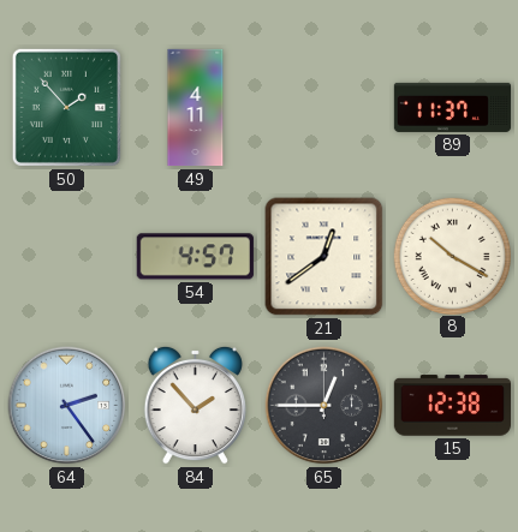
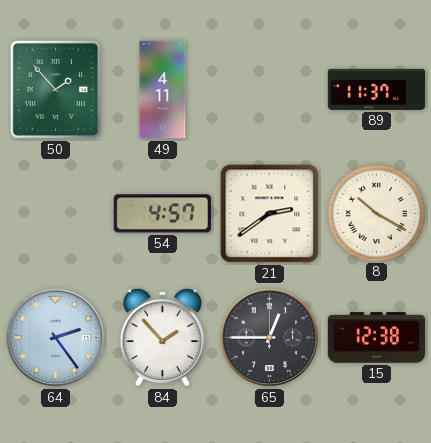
21: 12:39 -> 2:39
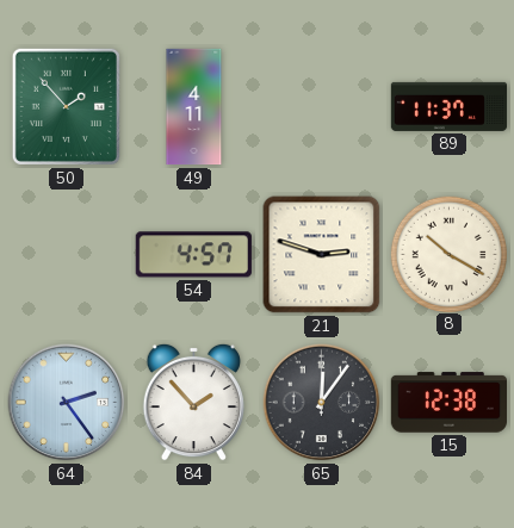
21: 2:39 -> 2:48
65: 12:45 -> 12:06
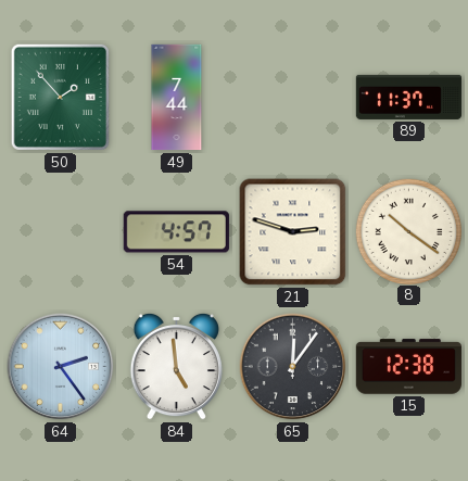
49: 4:11 -> 7:44
8: 10:20 -> 10:21
84: 1:53 -> 4:59
